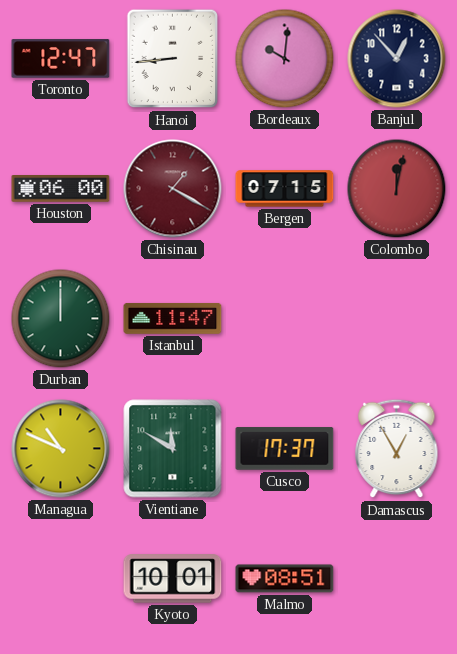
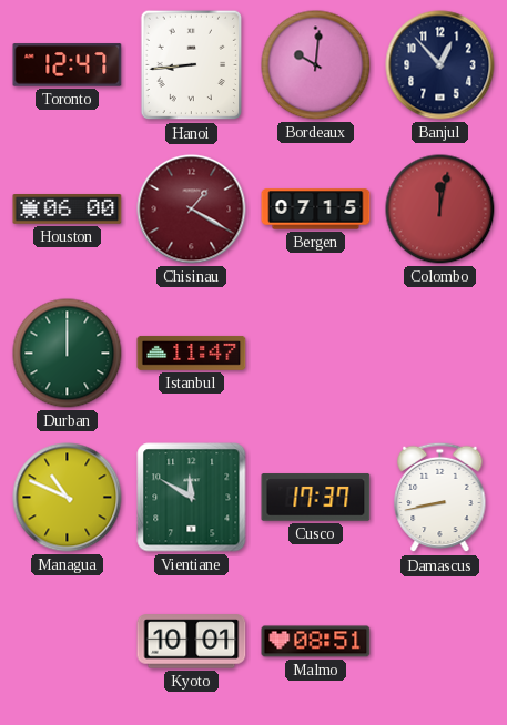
Damascus: 12:55 -> 8:43
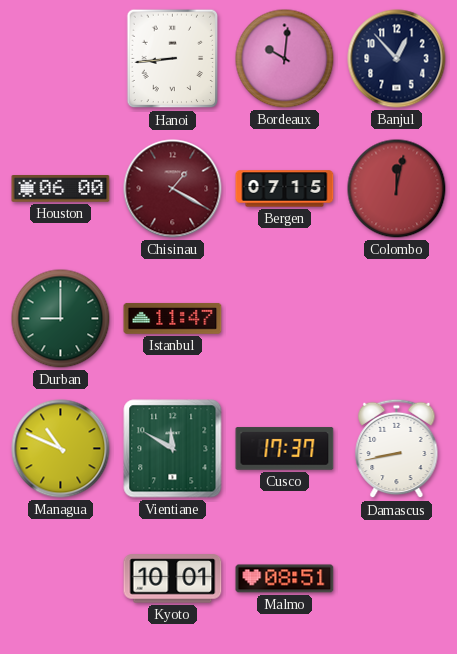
Toronto: 12:47 -> none
Durban: 12:00 -> 9:00
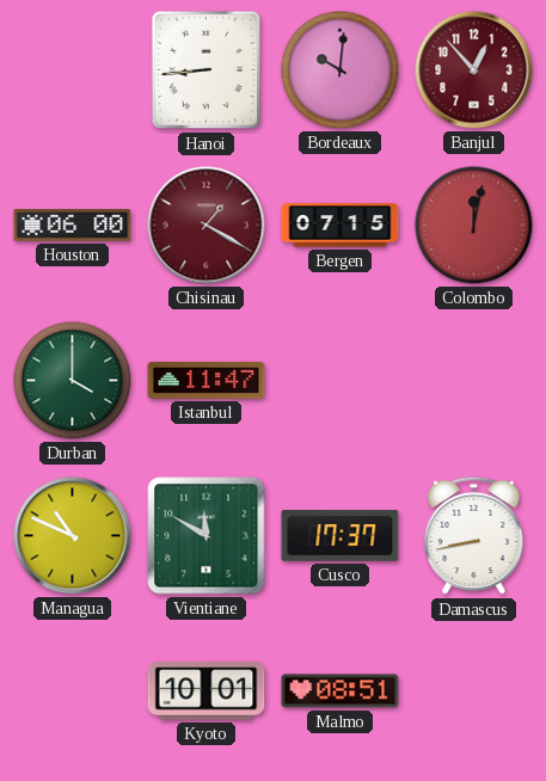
Banjul dial: navy -> burgundy
Durban: 9:00 -> 4:00
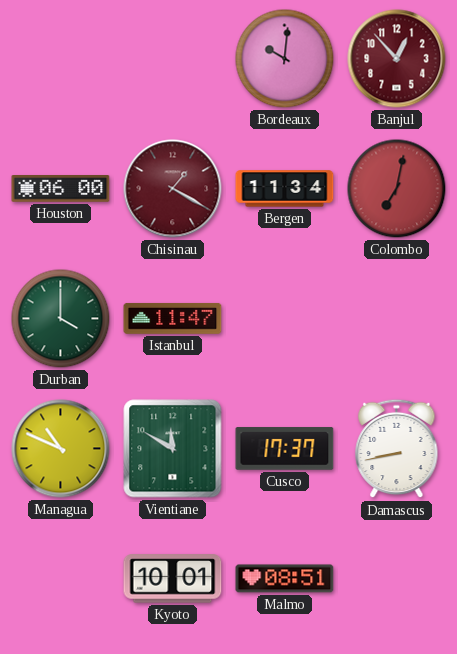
Hanoi: 8:44 -> none
Bergen: 07:15 -> 11:34
Colombo: 12:02 -> 7:02
